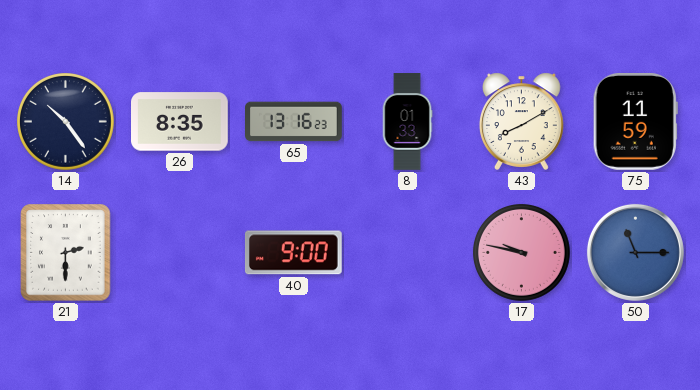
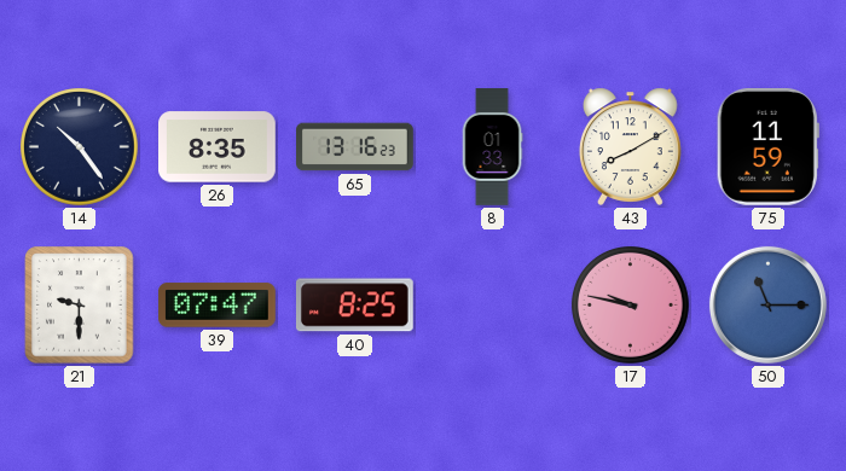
21: 2:30 -> 9:30
39: none -> 07:47
40: 9:00 -> 8:25
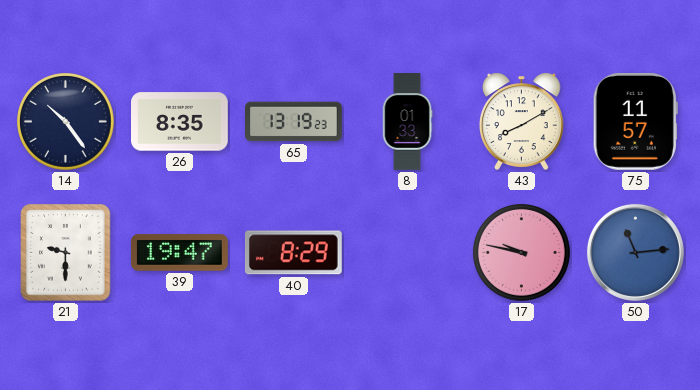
65: 13:16 -> 13:19
75: 11:59 -> 11:57
39: 07:47 -> 19:47
40: 8:25 -> 8:29
50: 11:15 -> 11:14
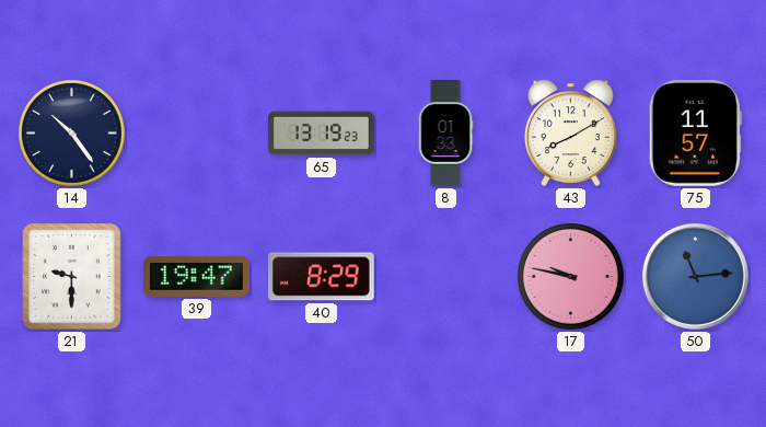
26: 8:35 -> none
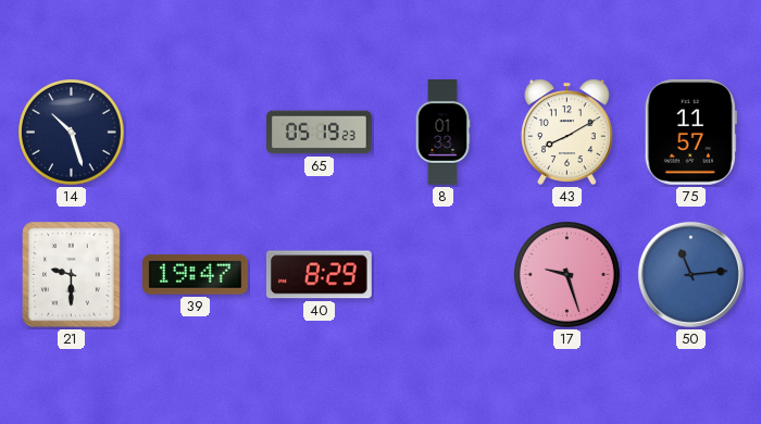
14: 10:24 -> 10:27
65: 13:19 -> 05:19
17: 9:47 -> 9:27
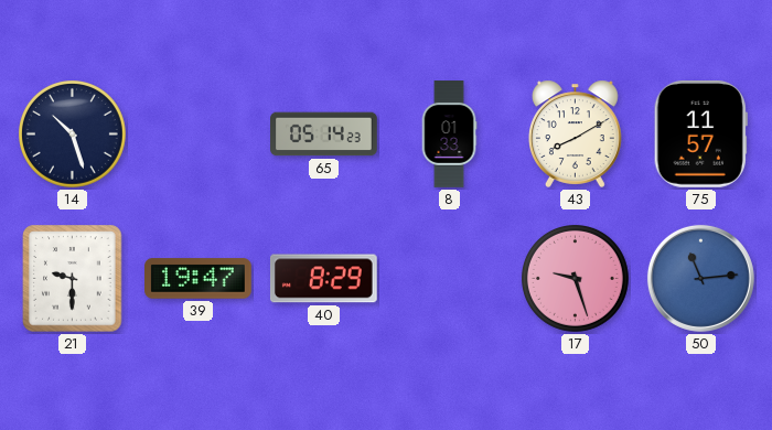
65: 05:19 -> 05:14
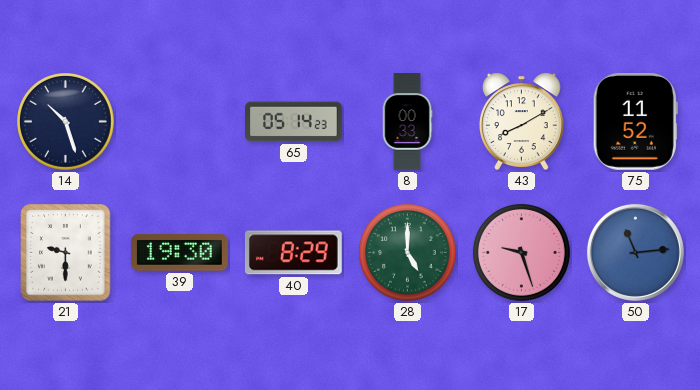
8: 01:33 -> 00:33
75: 11:57 -> 11:52
39: 19:47 -> 19:30
28: none -> 5:00
